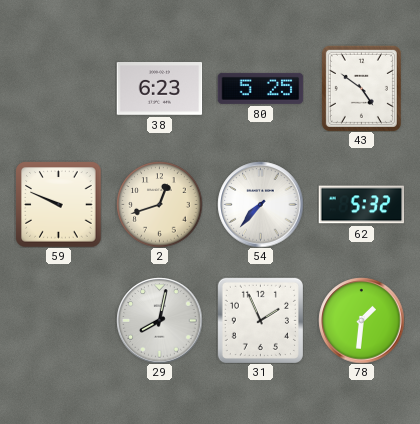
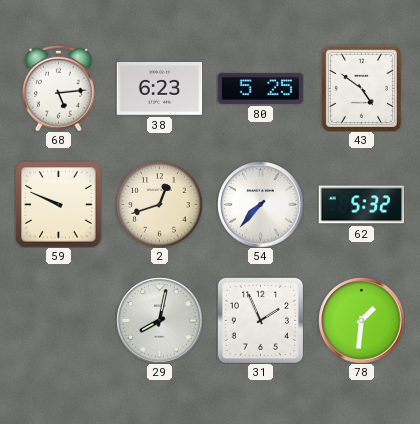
68: none -> 5:14
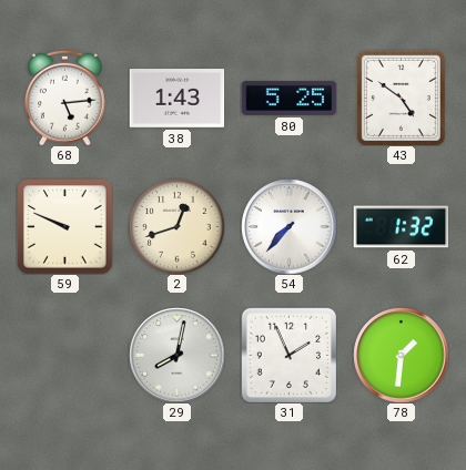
38: 6:23 -> 1:43
62: 5:32 -> 1:32
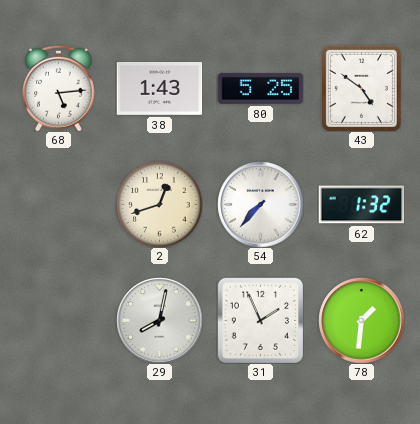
59: 9:49 -> none
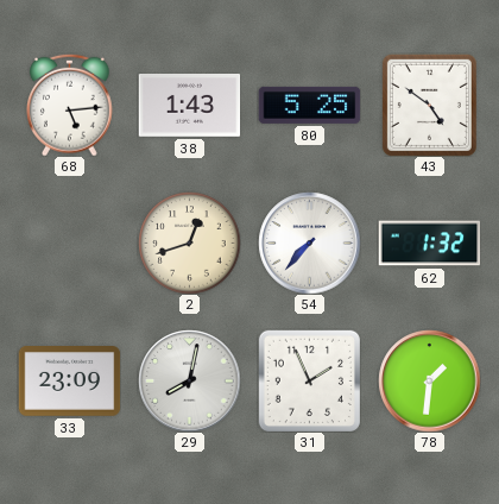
33: none -> 23:09
